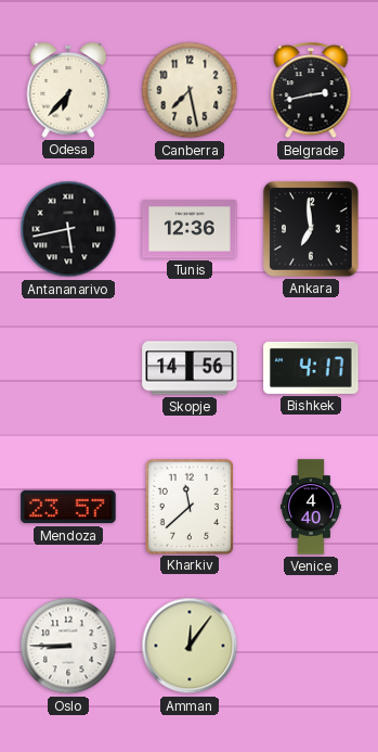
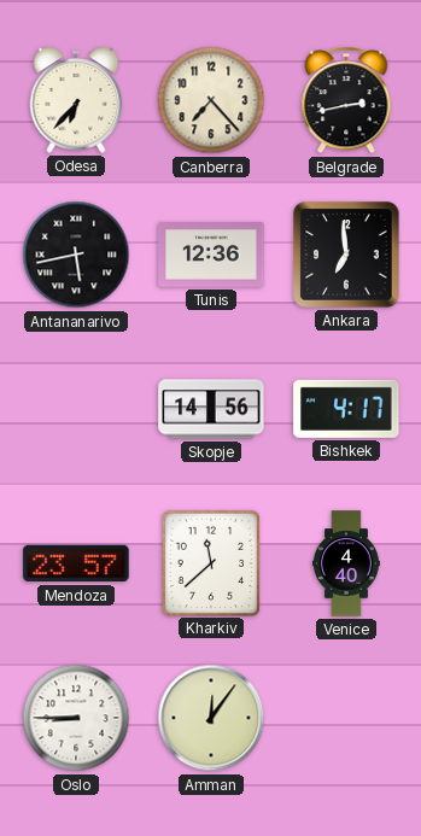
Canberra: 7:28 -> 7:23
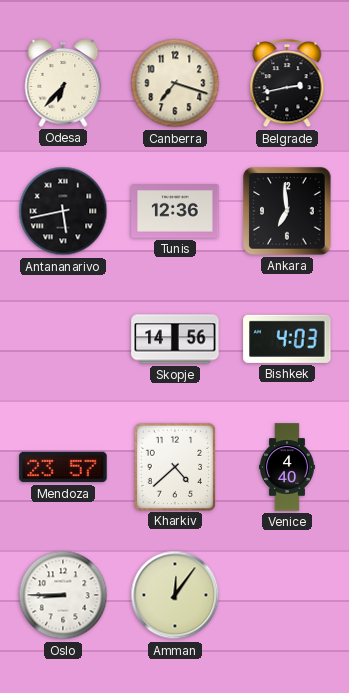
Canberra: 7:23 -> 7:18
Bishkek: 4:17 -> 4:03
Kharkiv: 11:38 -> 4:38
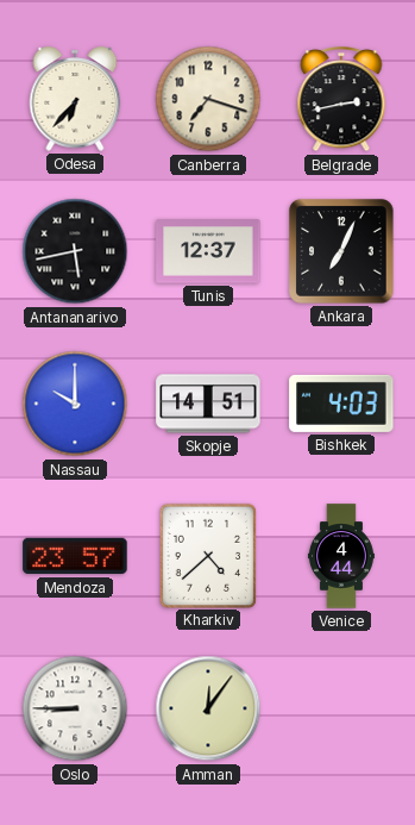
Tunis: 12:36 -> 12:37
Ankara: 6:59 -> 7:04
Nassau: none -> 10:00
Skopje: 14:56 -> 14:51
Venice: 4:40 -> 4:44
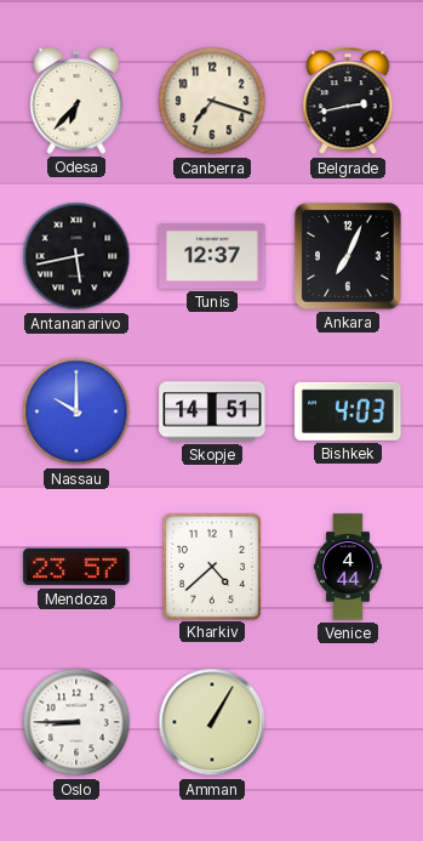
Amman: 12:06 -> 1:05
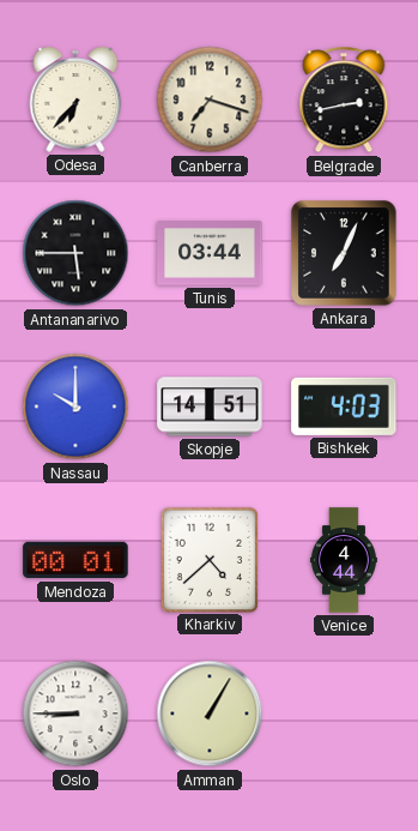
Antananarivo: 5:43 -> 5:45
Tunis: 12:37 -> 03:44
Mendoza: 23:57 -> 00:01
